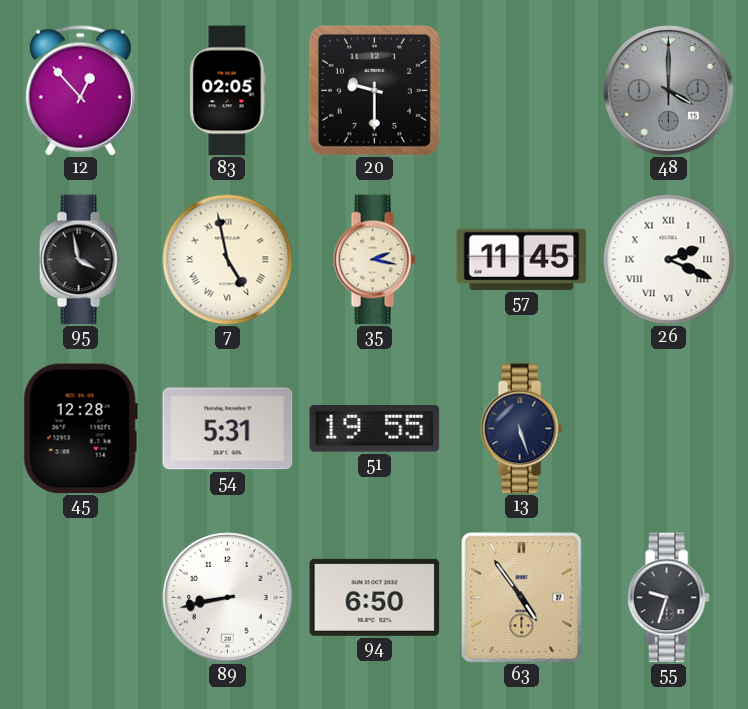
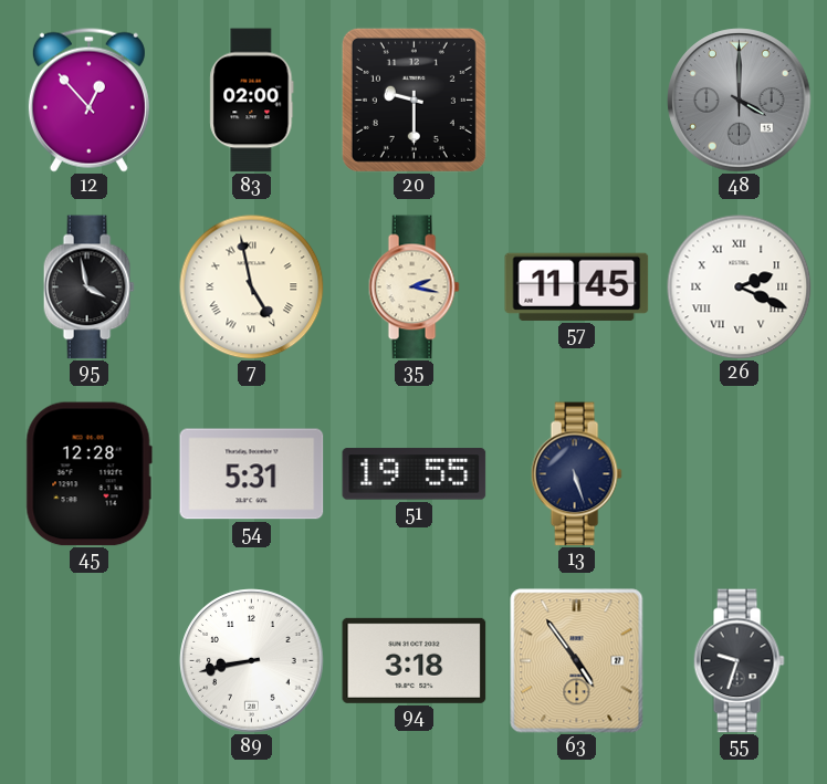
83: 02:05 -> 02:00
94: 6:50 -> 3:18
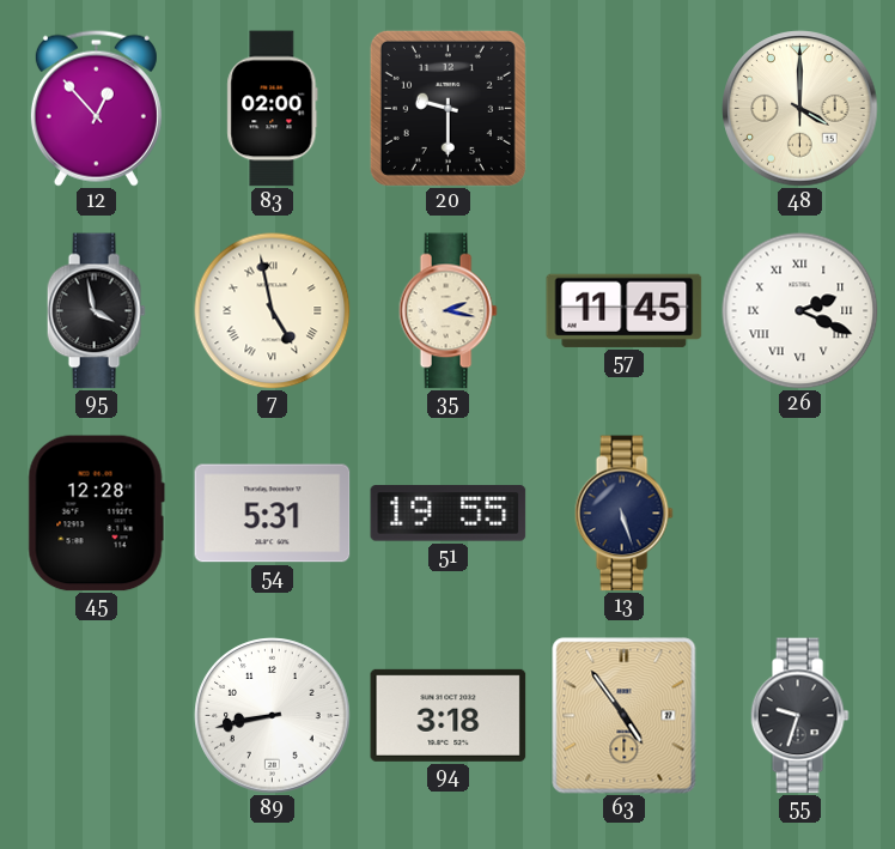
48 dial: grey -> cream
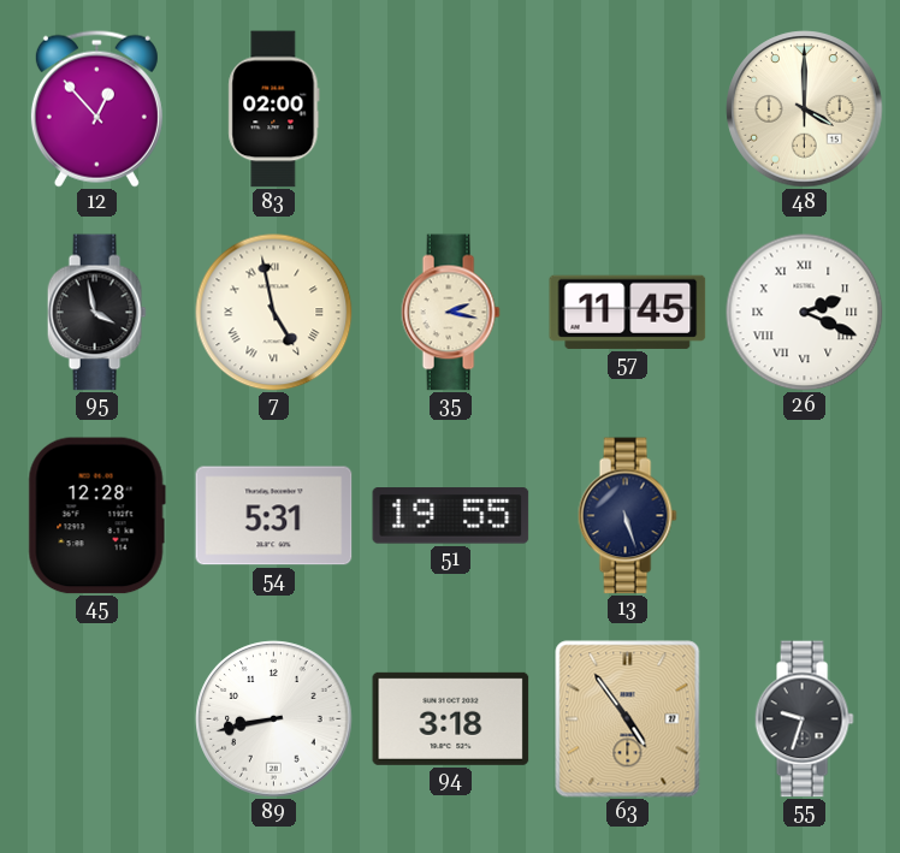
20: 9:30 -> none
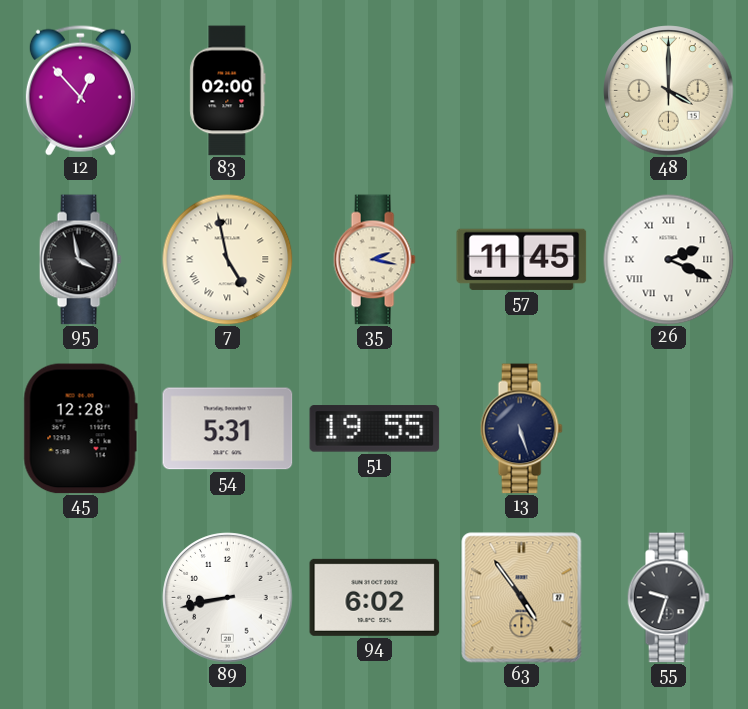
94: 3:18 -> 6:02
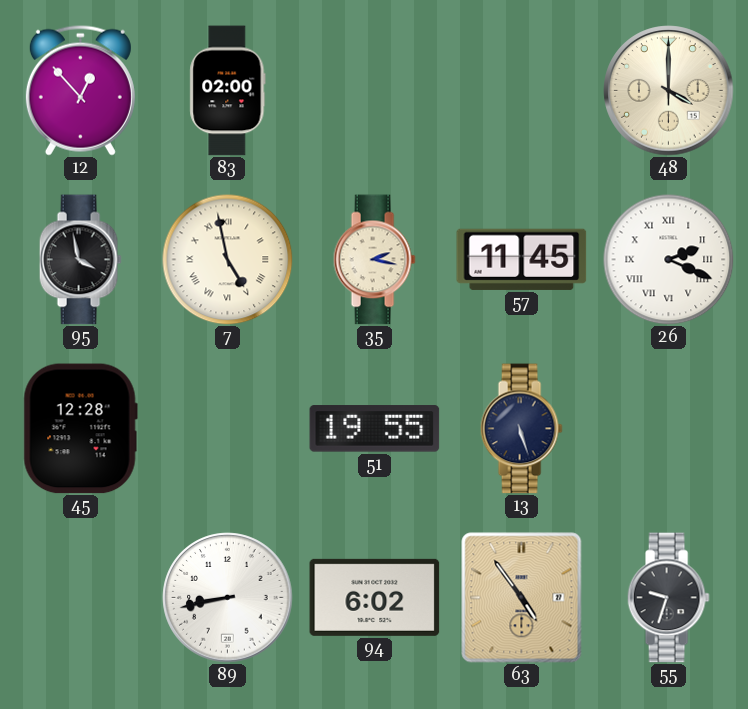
54: 5:31 -> none
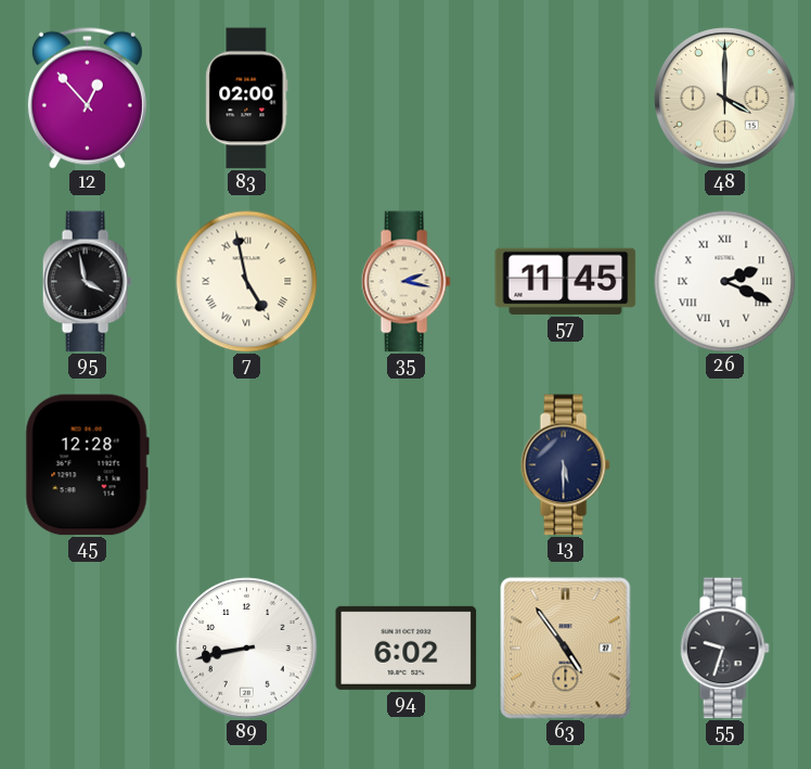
51: 19:55 -> none
13: 5:27 -> 5:30
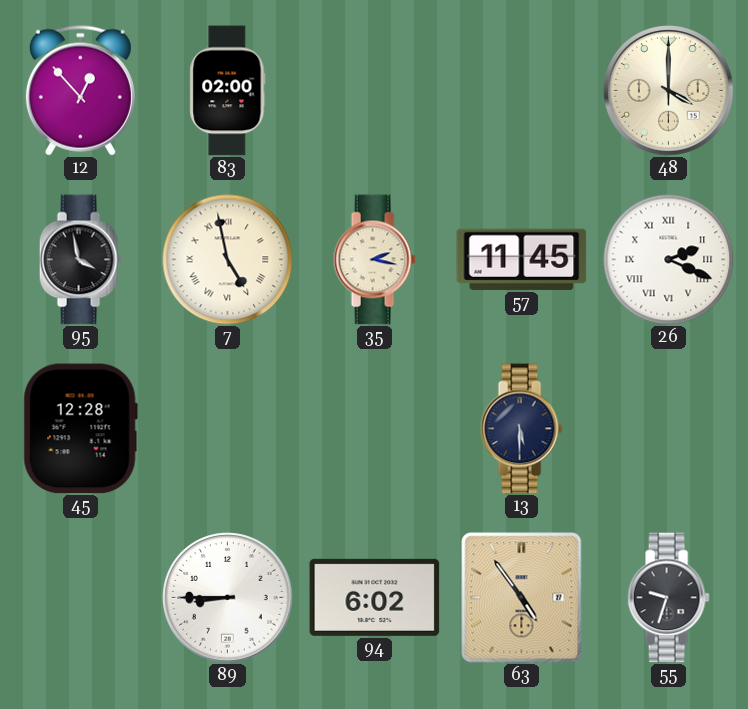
89: 8:43 -> 8:45
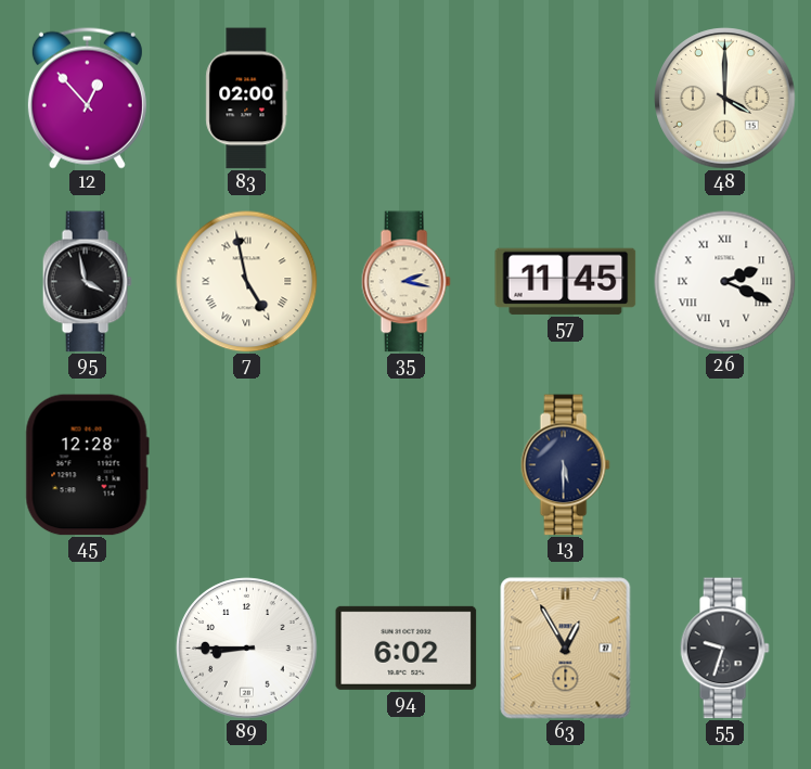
63: 4:54 -> 12:55
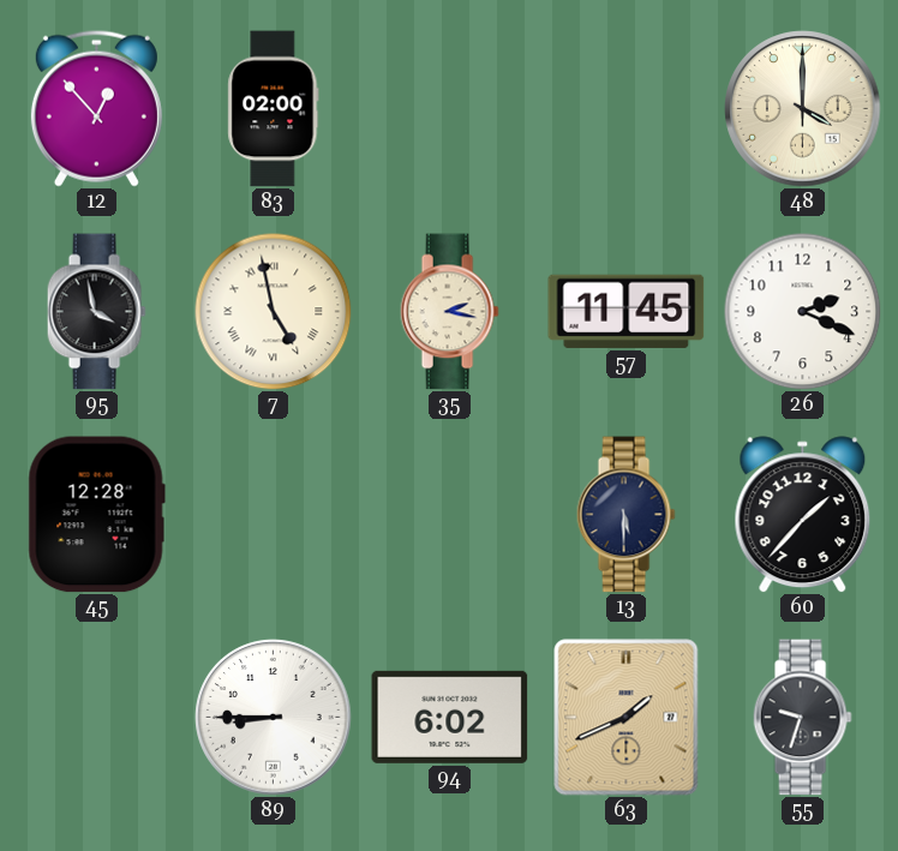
26 numerals: Roman -> Arabic
60: none -> 1:37
63: 12:55 -> 1:41
